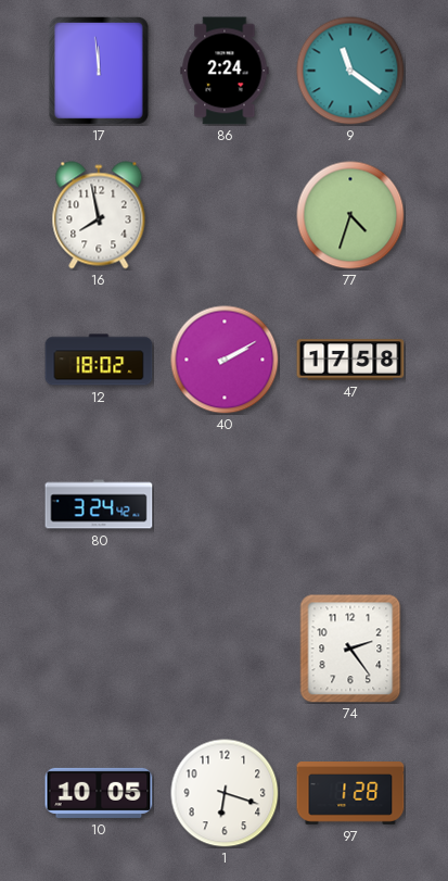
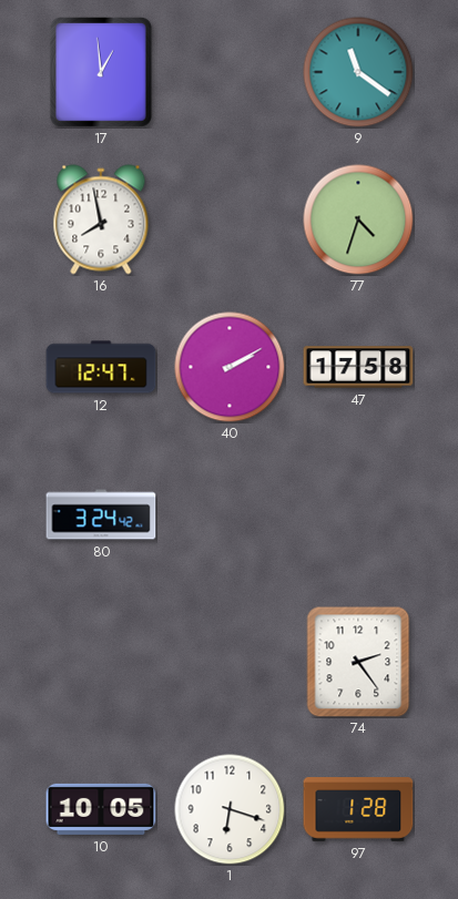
17: 11:59 -> 12:59
86: 2:24 -> none
12: 18:02 -> 12:47
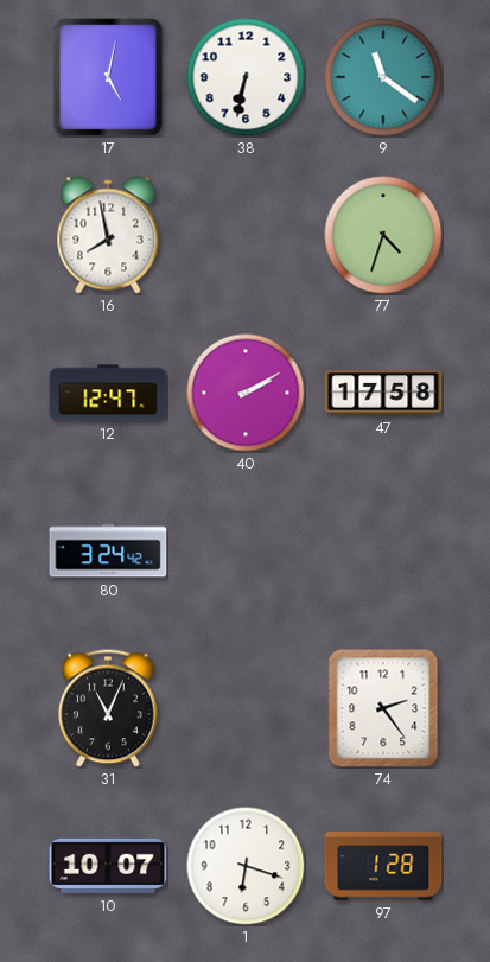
17: 12:59 -> 5:02
38: none -> 6:32
31: none -> 11:04
10: 10:05 -> 10:07
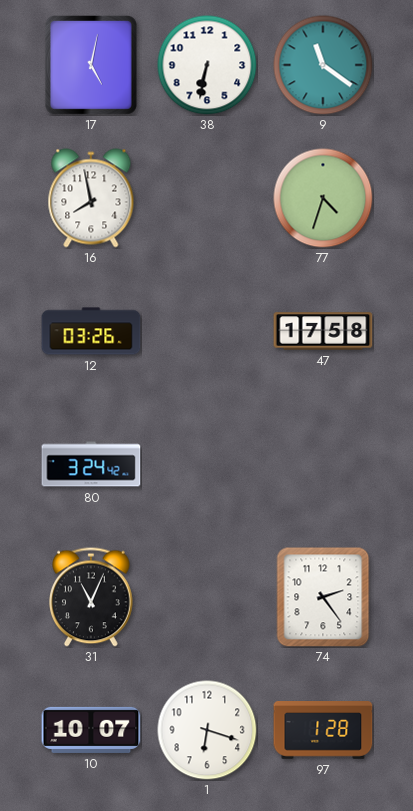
12: 12:47 -> 03:26
40: 2:10 -> none
